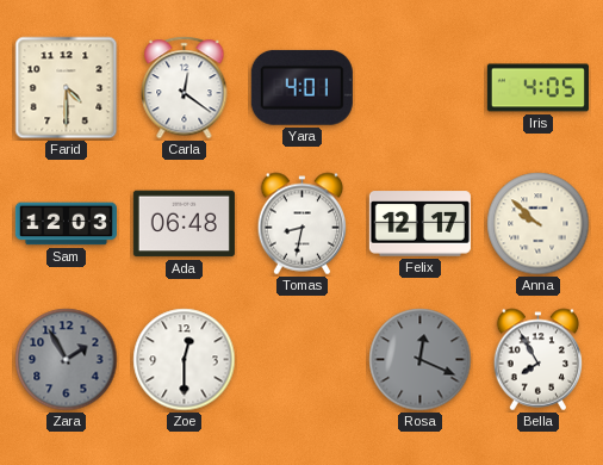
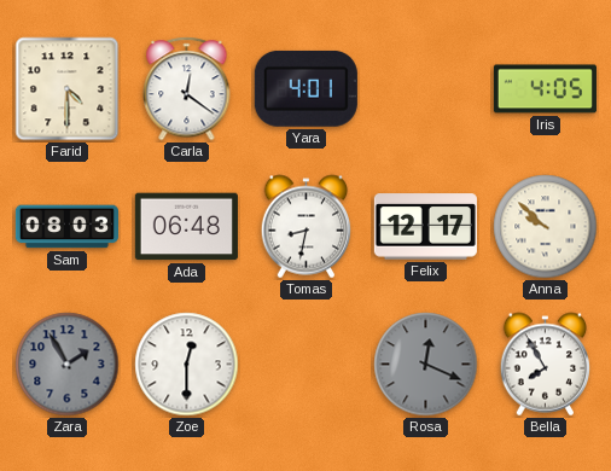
Sam: 12:03 -> 08:03
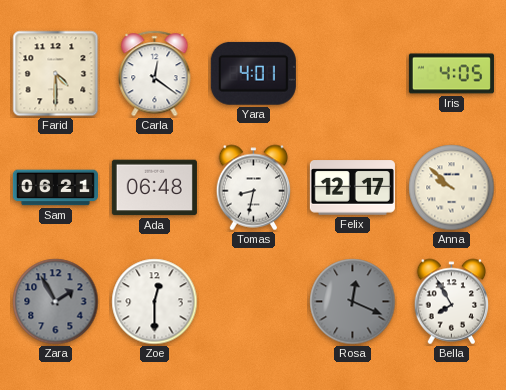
Sam: 08:03 -> 06:21
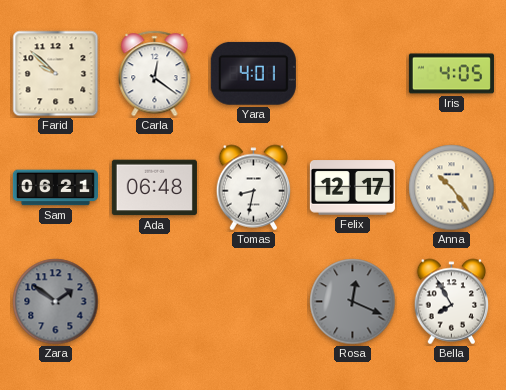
Farid: 4:30 -> 9:52
Anna: 9:52 -> 10:24
Zara: 1:55 -> 1:51
Zoe: 12:30 -> none
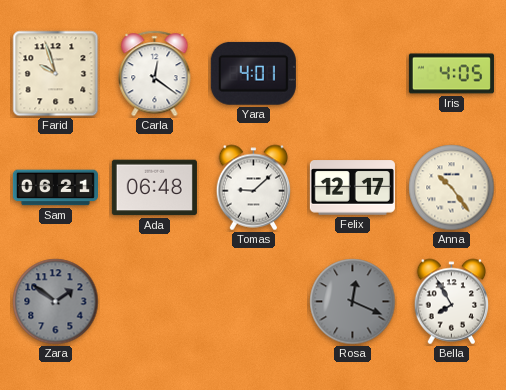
Farid: 9:52 -> 9:57
Tomas: 8:32 -> 9:08
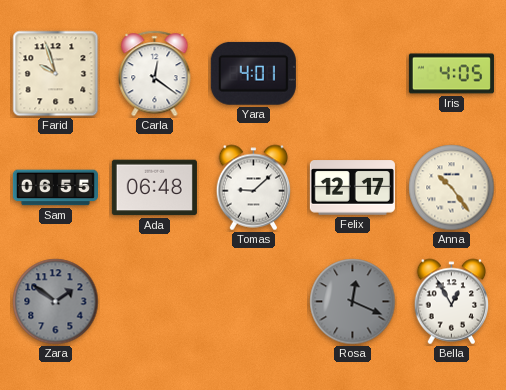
Sam: 06:21 -> 06:55
Bella: 7:55 -> 12:55
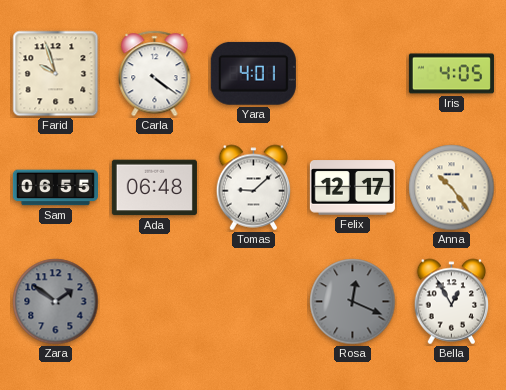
Carla: 12:21 -> 4:21
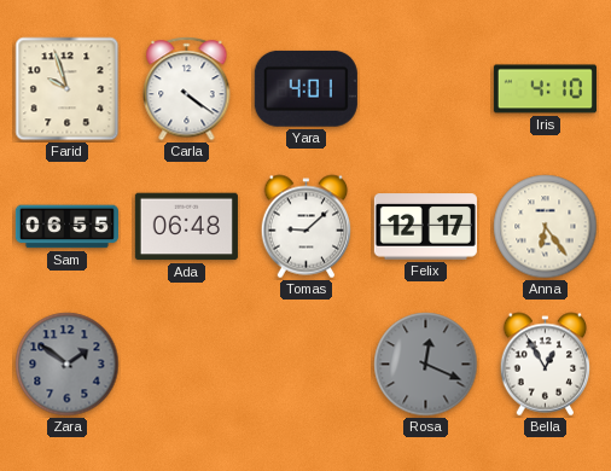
Iris: 4:05 -> 4:10
Anna: 10:24 -> 6:24
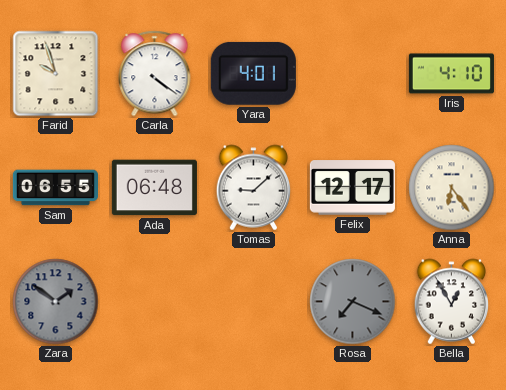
Rosa: 12:19 -> 7:19
